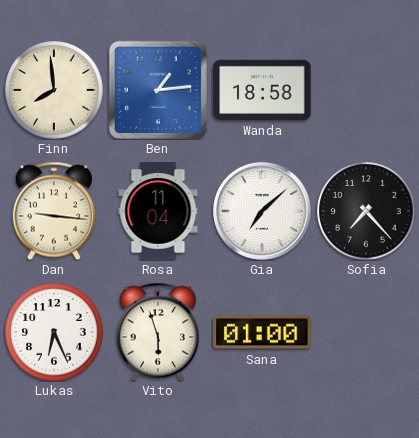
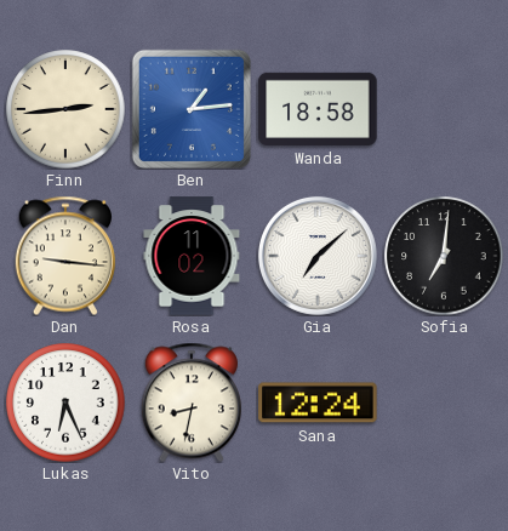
Finn: 7:59 -> 2:44
Rosa: 11:04 -> 11:02
Sofia: 7:23 -> 7:01
Vito: 5:57 -> 8:32
Sana: 01:00 -> 12:24
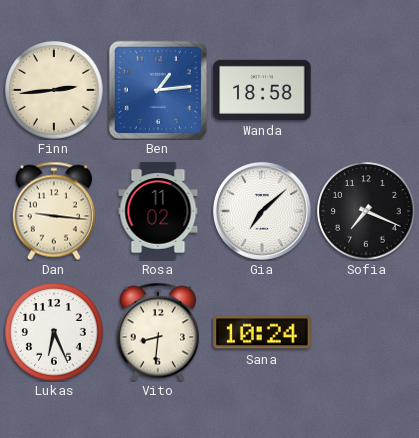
Sofia: 7:01 -> 7:19
Vito: 8:32 -> 8:31
Sana: 12:24 -> 10:24
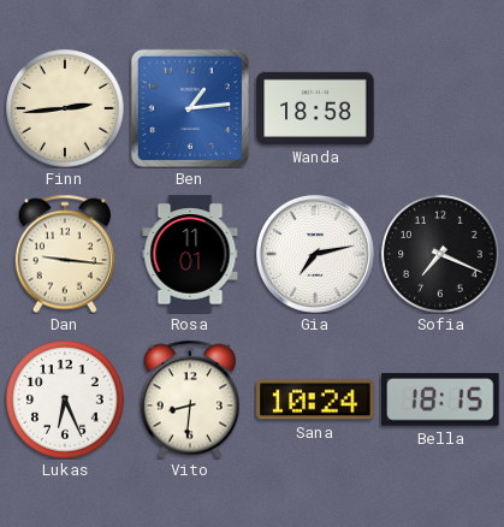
Rosa: 11:02 -> 11:01
Gia: 7:08 -> 7:13
Bella: none -> 18:15
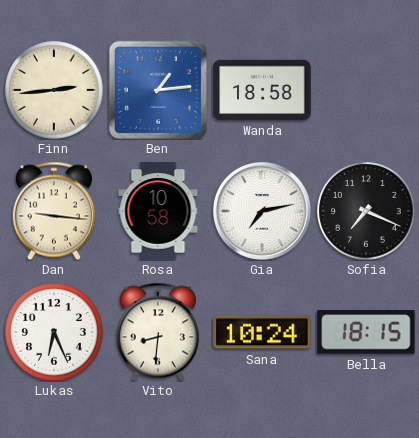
Rosa: 11:01 -> 10:58
